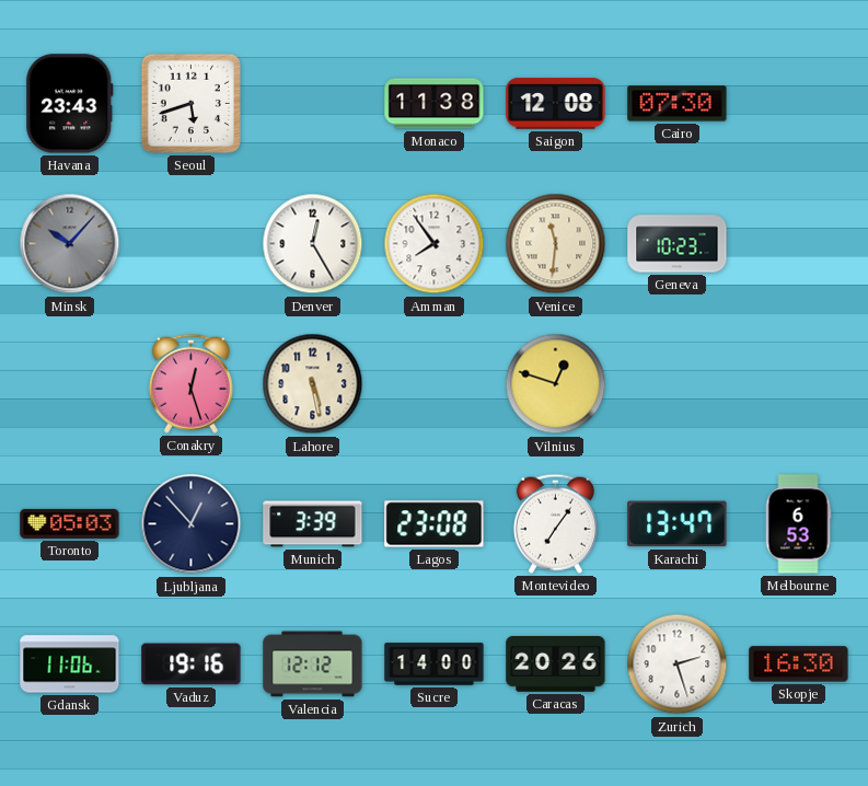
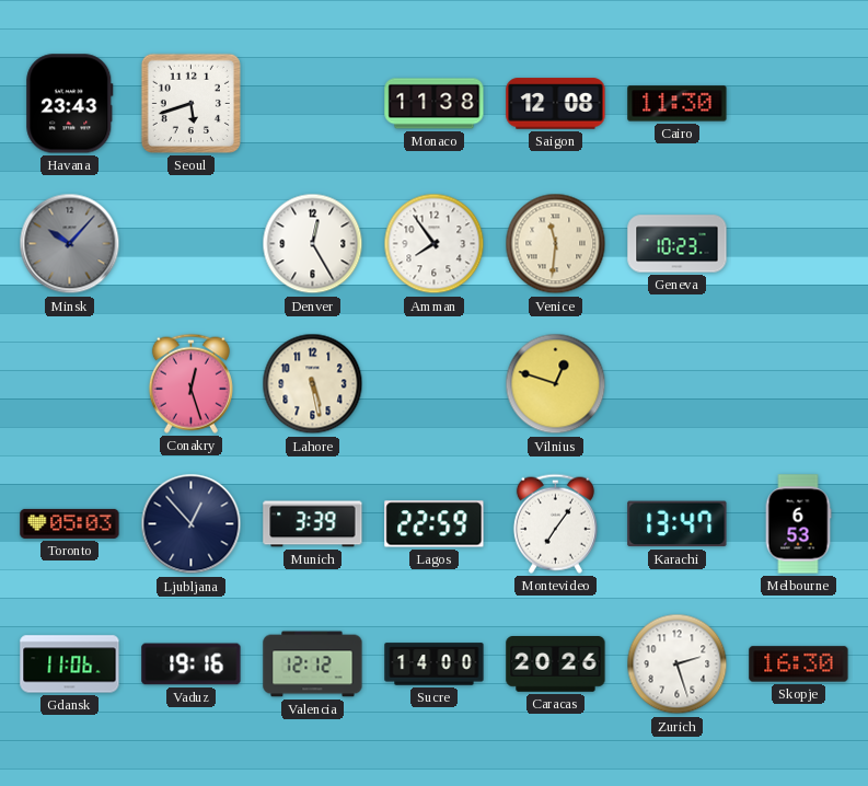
Cairo: 07:30 -> 11:30
Lagos: 23:08 -> 22:59
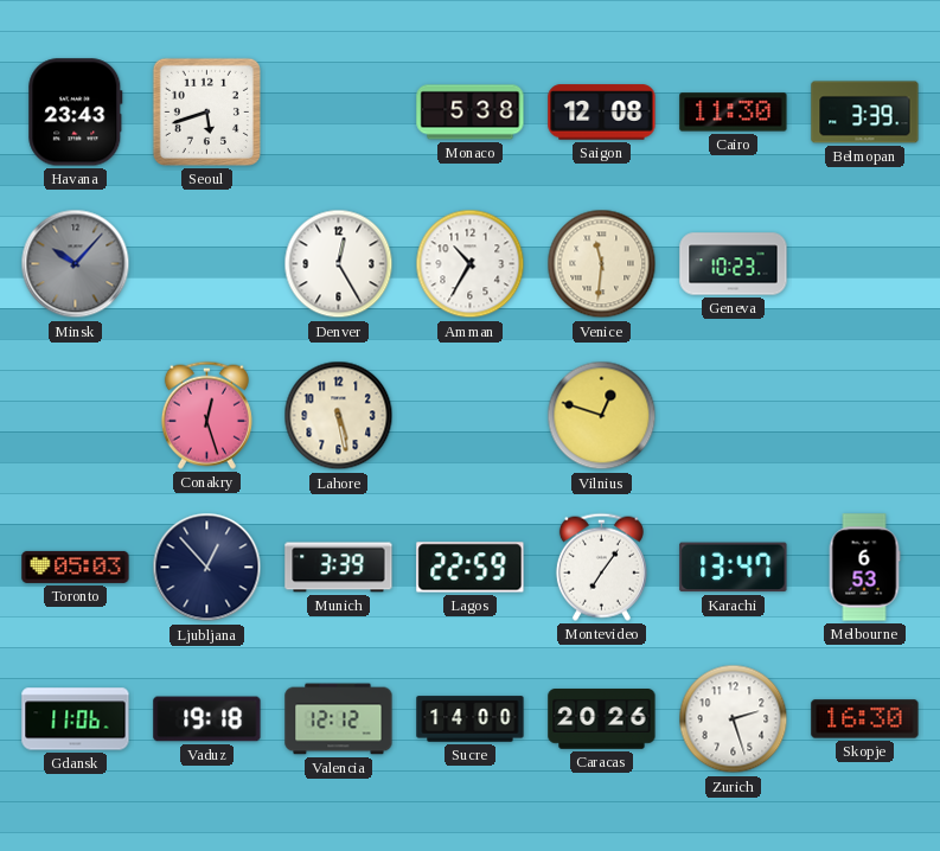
Monaco: 11:38 -> 5:38
Belmopan: none -> 3:39
Amman: 7:54 -> 10:35
Vaduz: 19:16 -> 19:18
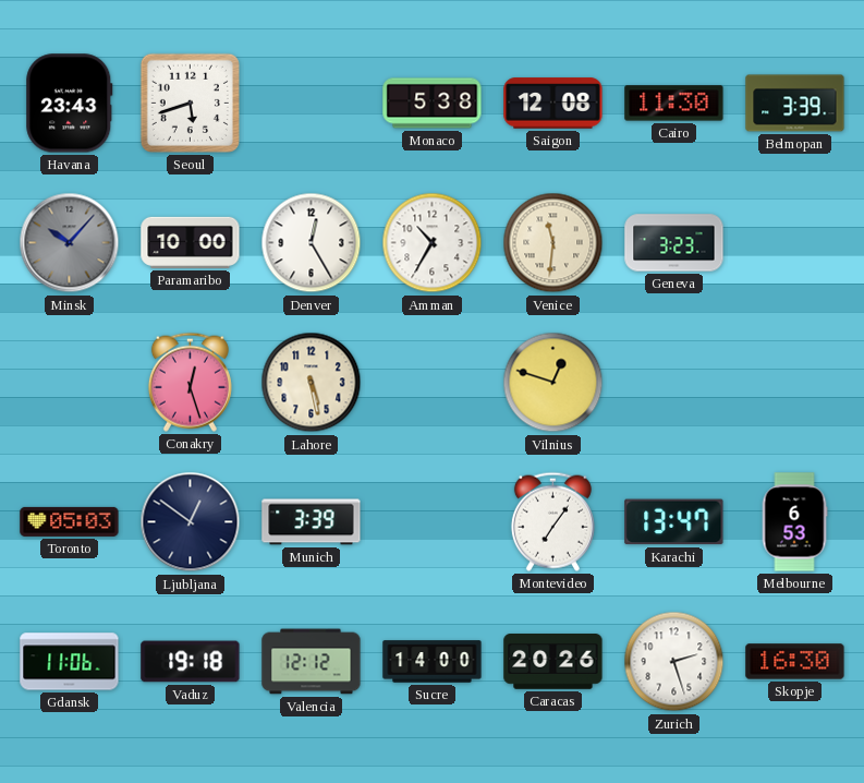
Paramaribo: none -> 10:00
Geneva: 10:23 -> 3:23
Ljubljana: 12:53 -> 12:51
Lagos: 22:59 -> none
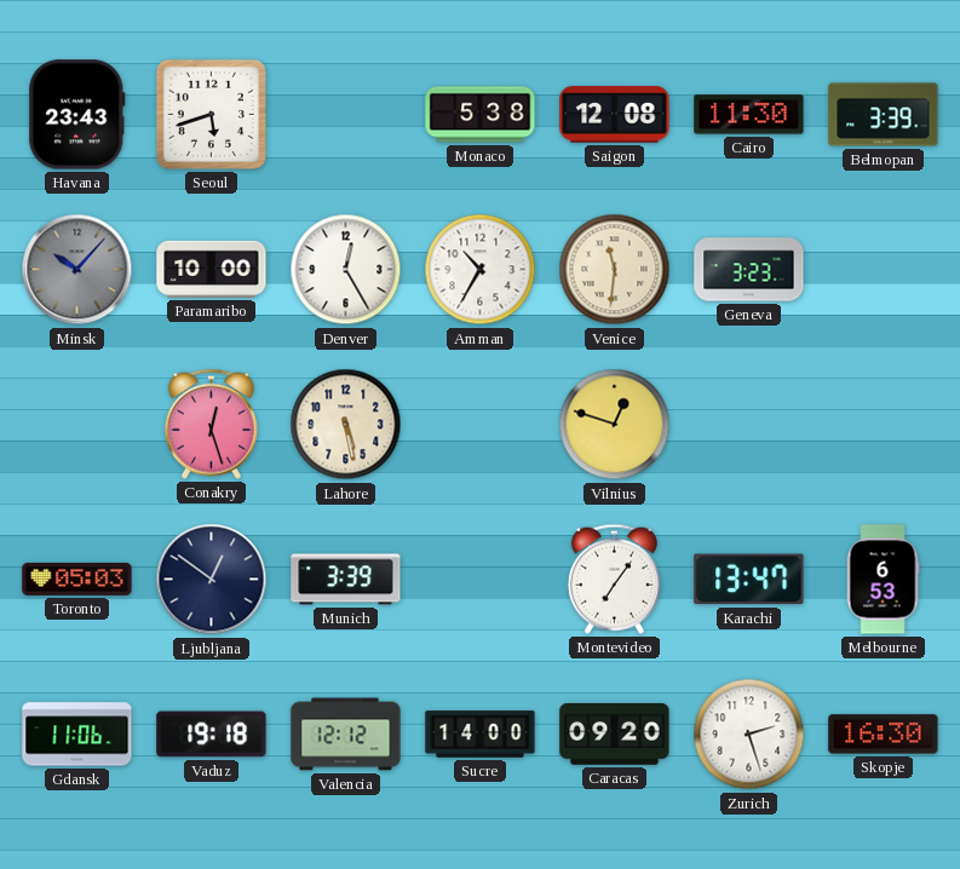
Caracas: 20:26 -> 09:20
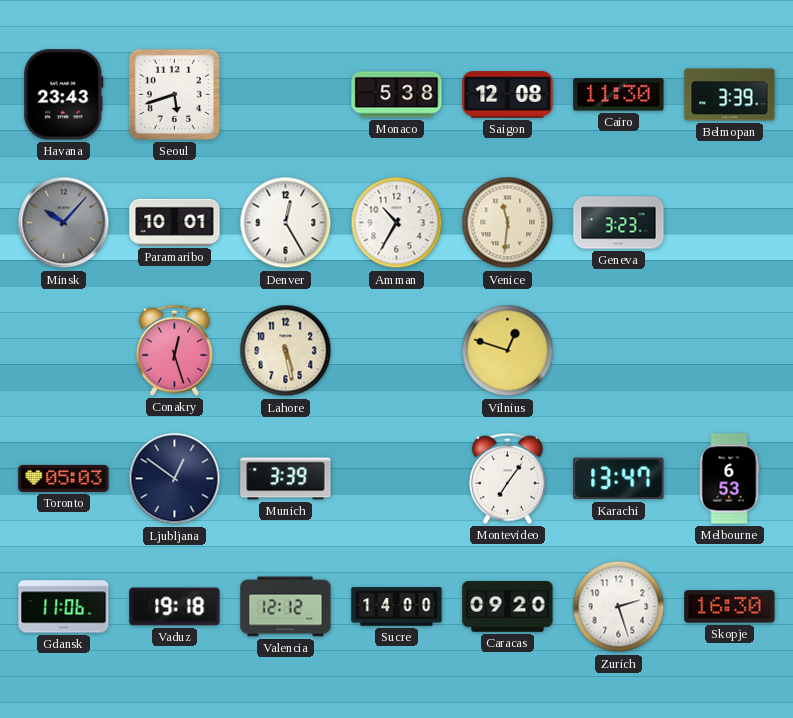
Paramaribo: 10:00 -> 10:01
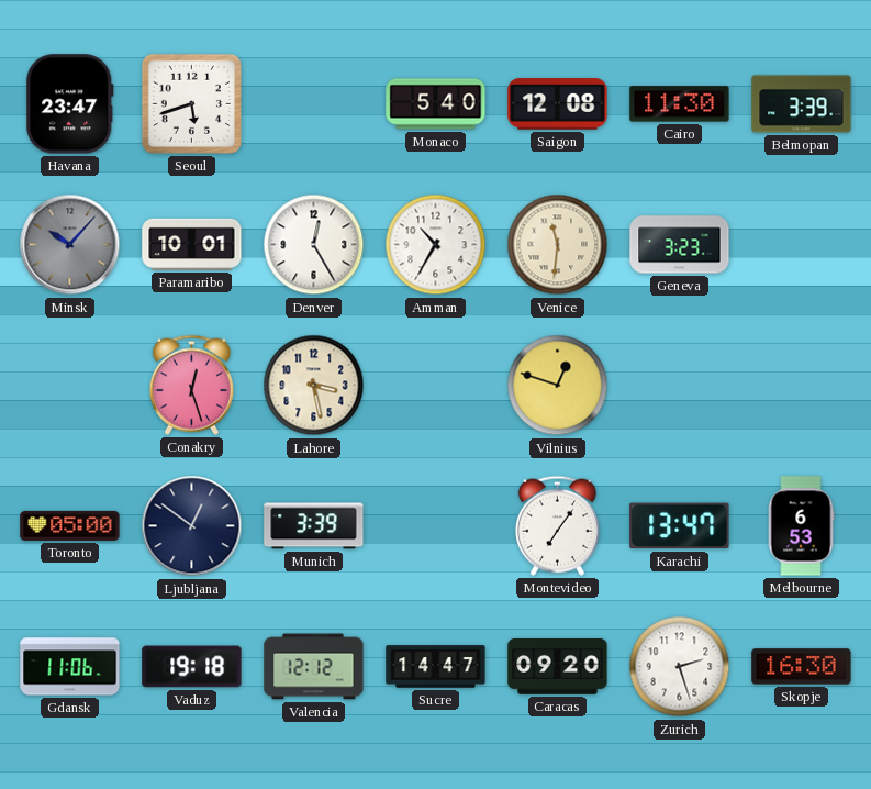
Havana: 23:43 -> 23:47
Monaco: 5:38 -> 5:40
Lahore: 5:28 -> 3:28
Toronto: 05:03 -> 05:00
Sucre: 14:00 -> 14:47
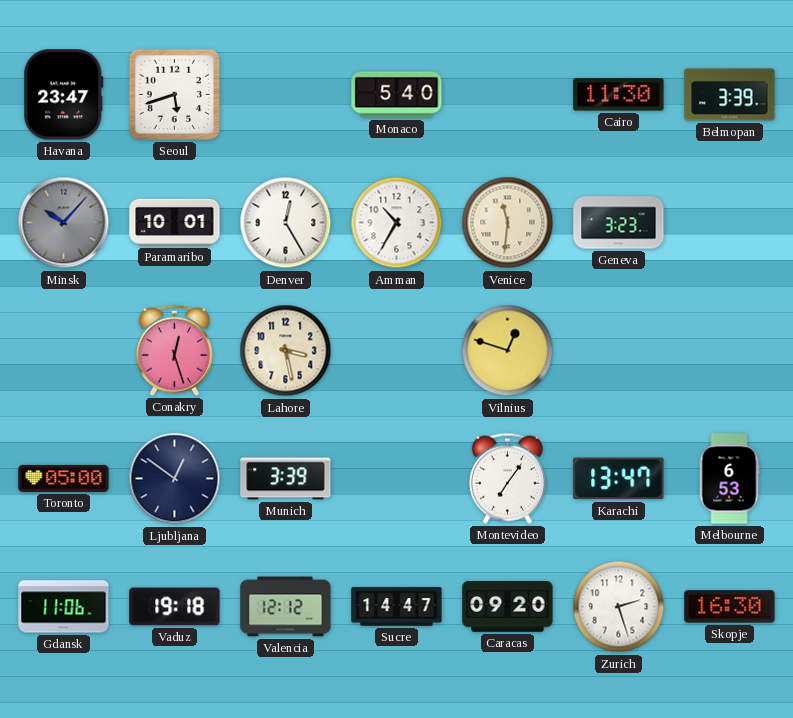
Saigon: 12:08 -> none
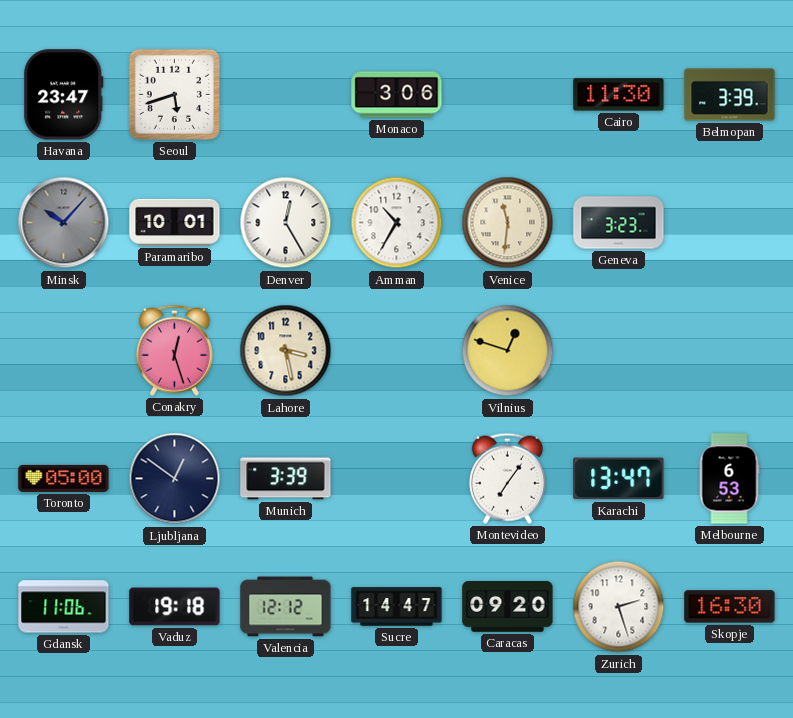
Monaco: 5:40 -> 3:06
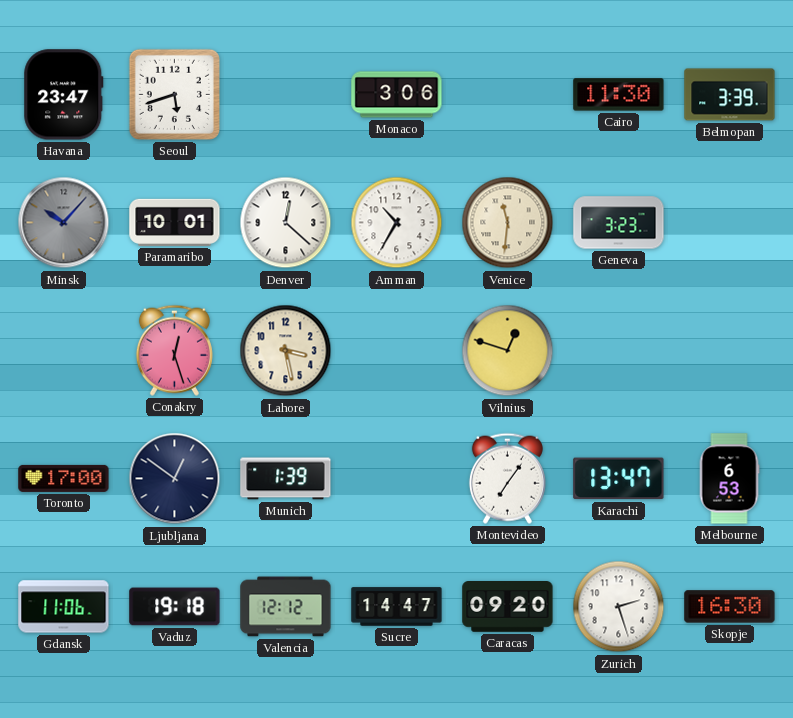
Denver: 12:25 -> 12:22
Toronto: 05:00 -> 17:00
Munich: 3:39 -> 1:39
